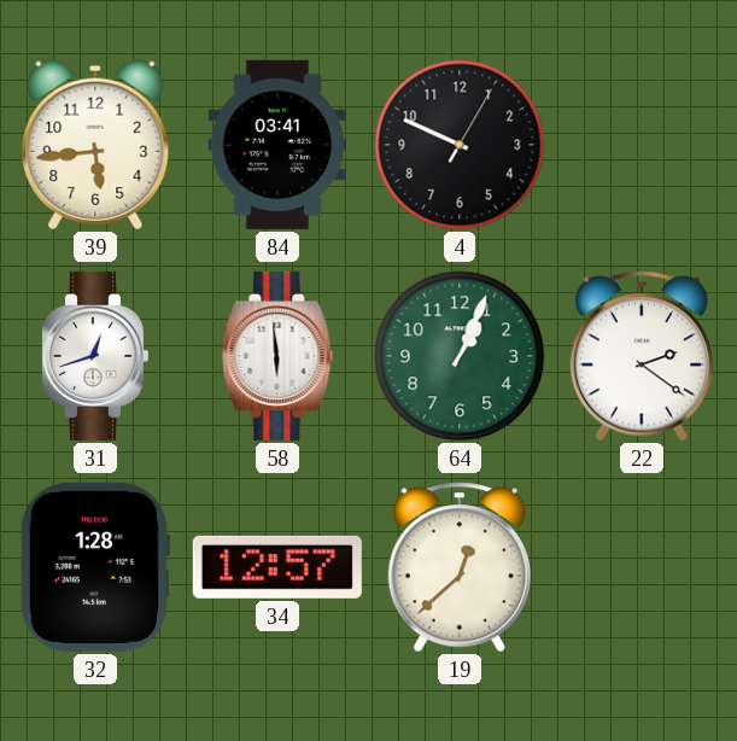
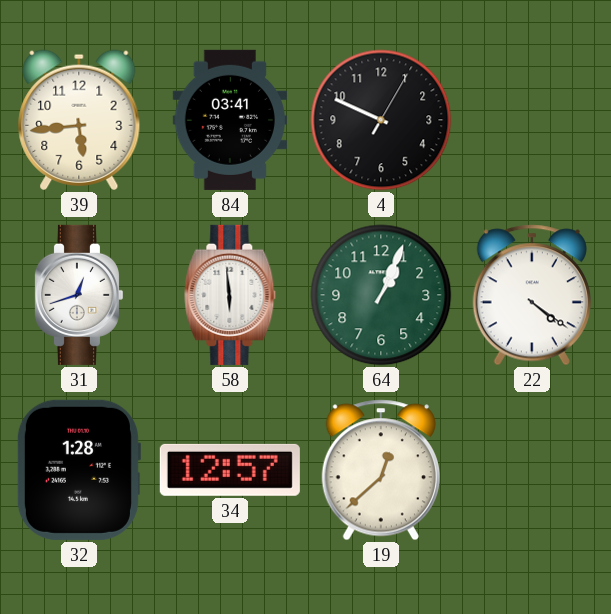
22: 2:21 -> 4:21
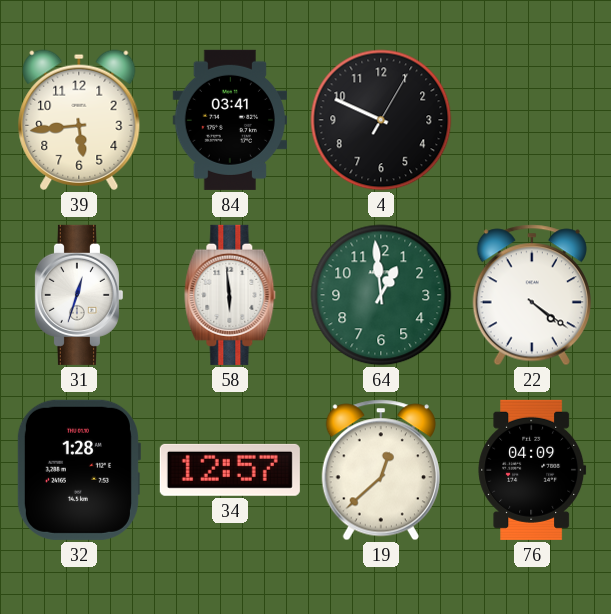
31: 12:42 -> 12:33
64: 1:04 -> 12:59
76: none -> 04:09
